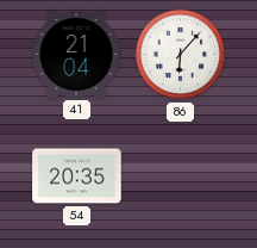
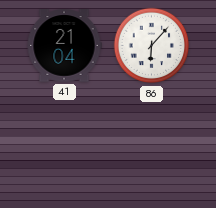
54: 20:35 -> none
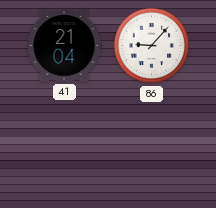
86: 6:07 -> 9:07
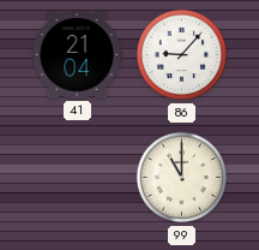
99: none -> 11:00
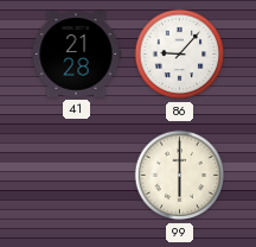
41: 21:04 -> 21:28
99: 11:00 -> 6:00
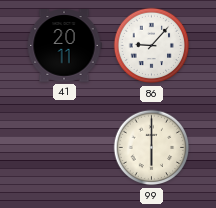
41: 21:28 -> 20:11
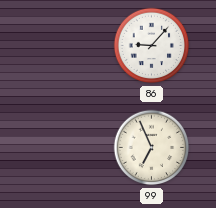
41: 20:11 -> none
99: 6:00 -> 6:56
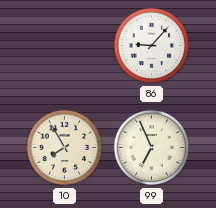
10: none -> 7:55
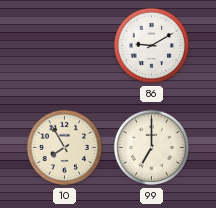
86: 9:07 -> 9:10
99: 6:56 -> 7:00
